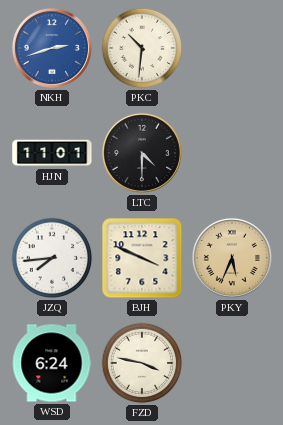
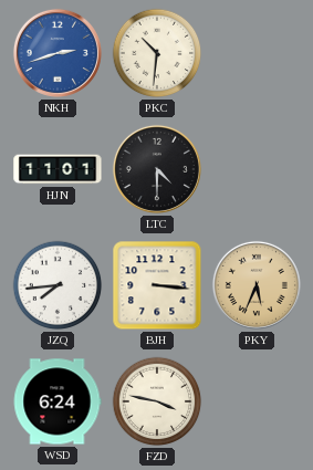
BJH: 3:49 -> 3:16
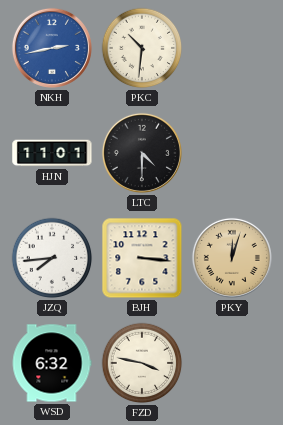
NKH: 2:42 -> 2:43
PKY: 5:34 -> 12:03
WSD: 6:24 -> 6:32
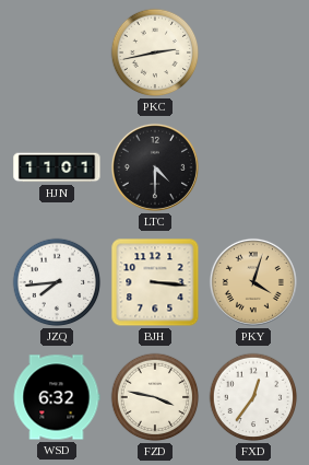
NKH: 2:43 -> none
PKC: 10:31 -> 2:43
PKY: 12:03 -> 4:03
FXD: none -> 12:36
